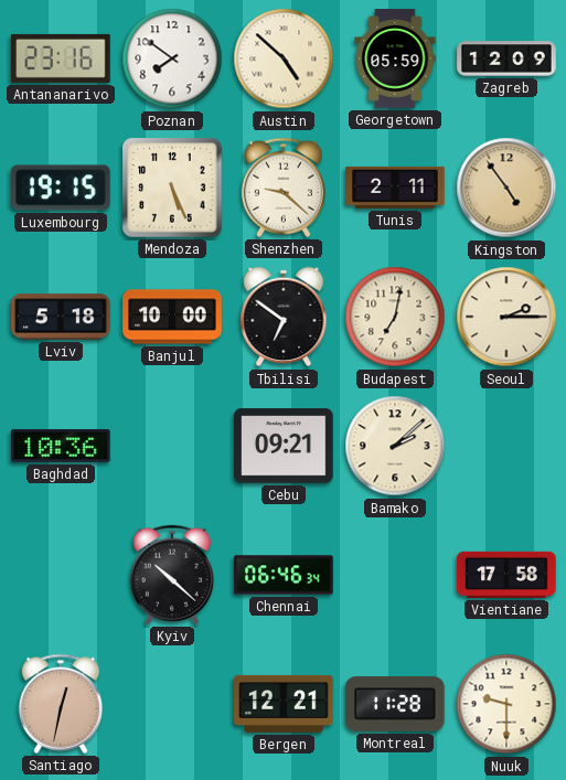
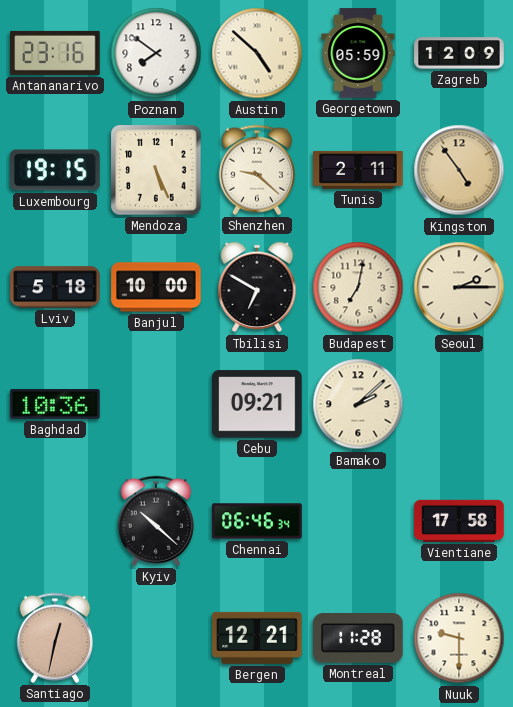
Tbilisi: 6:51 -> 6:50
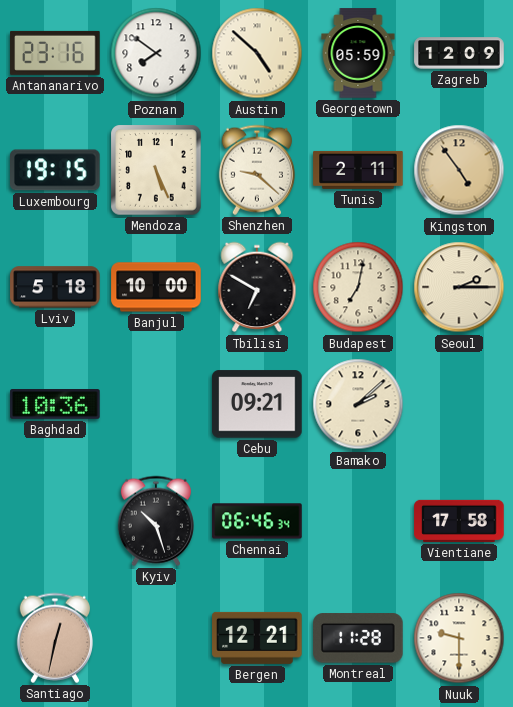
Kyiv: 10:22 -> 10:27
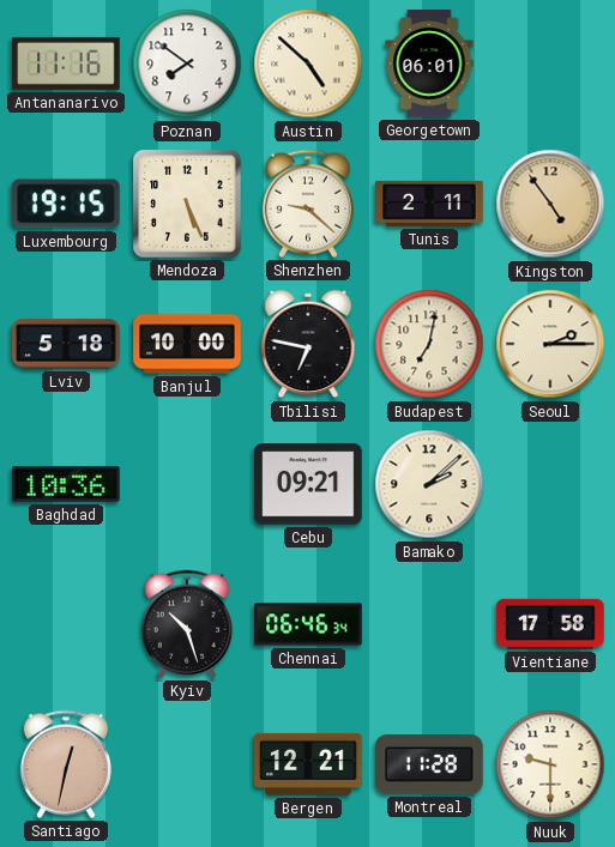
Antananarivo: 23:16 -> 11:16
Georgetown: 05:59 -> 06:01
Zagreb: 12:09 -> none
Tbilisi: 6:50 -> 6:47
